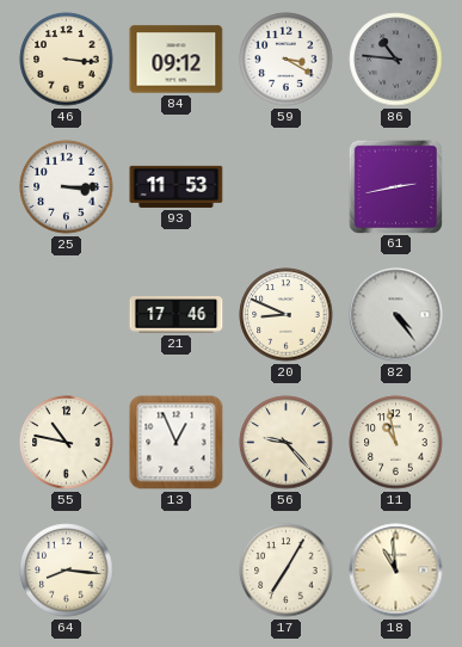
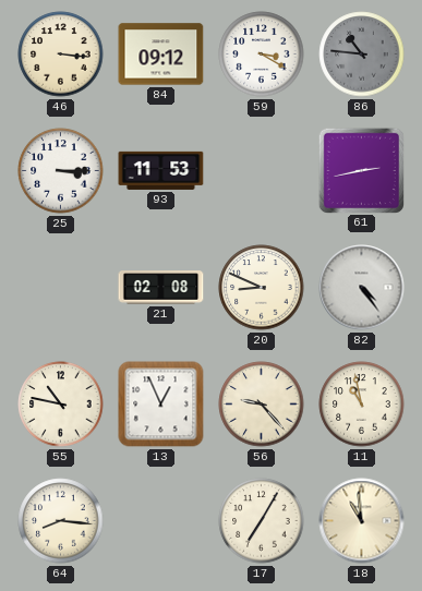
21: 17:46 -> 02:08
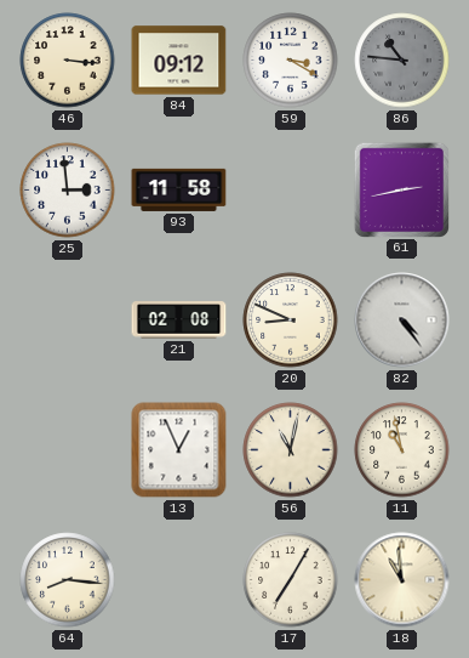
25: 3:15 -> 2:59
93: 11:53 -> 11:58
55: 10:47 -> none
56: 9:23 -> 11:02
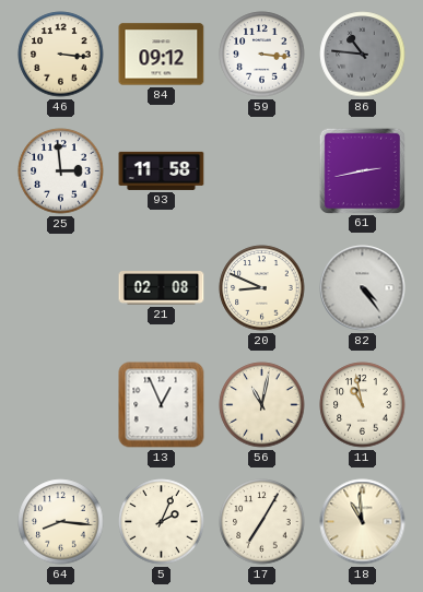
59: 3:20 -> 3:16
5: none -> 2:04
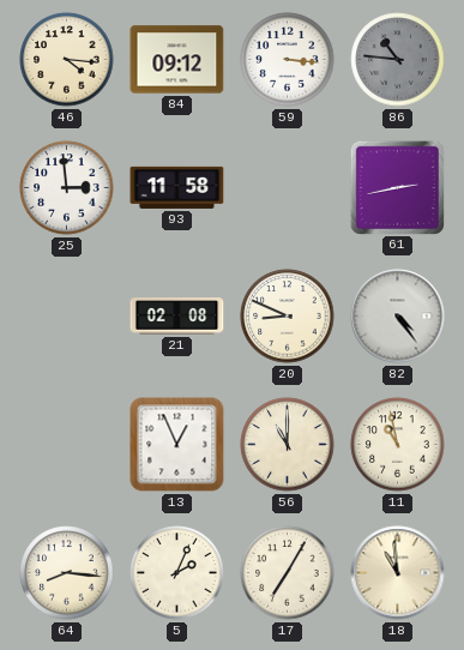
46: 3:16 -> 4:16
56: 11:02 -> 11:00
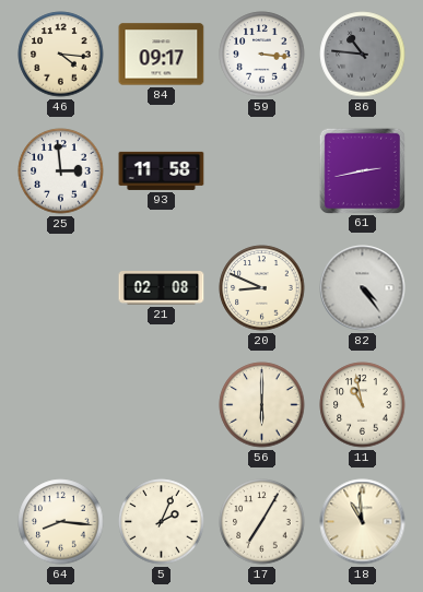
84: 09:12 -> 09:17
13: 12:56 -> none
56: 11:00 -> 6:00
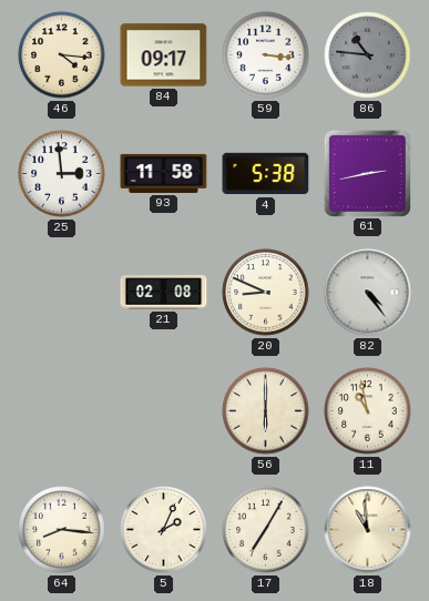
4: none -> 5:38
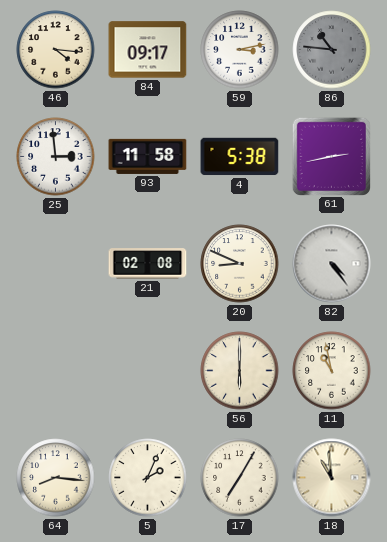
59: 3:16 -> 3:13
